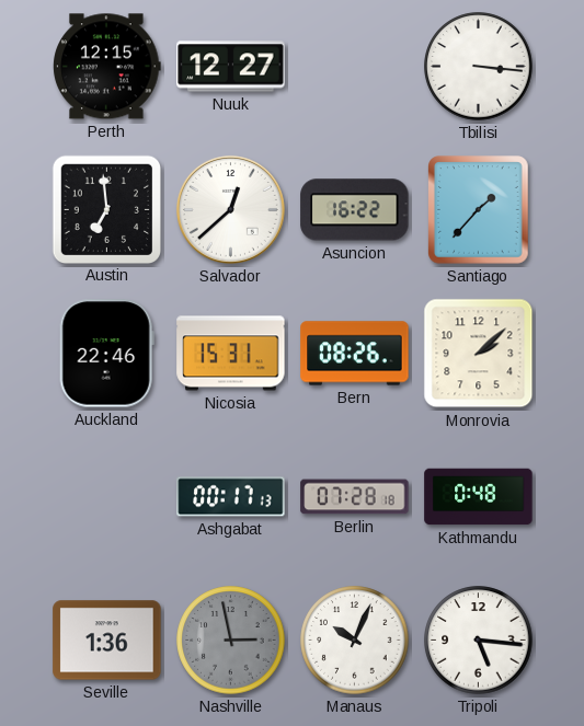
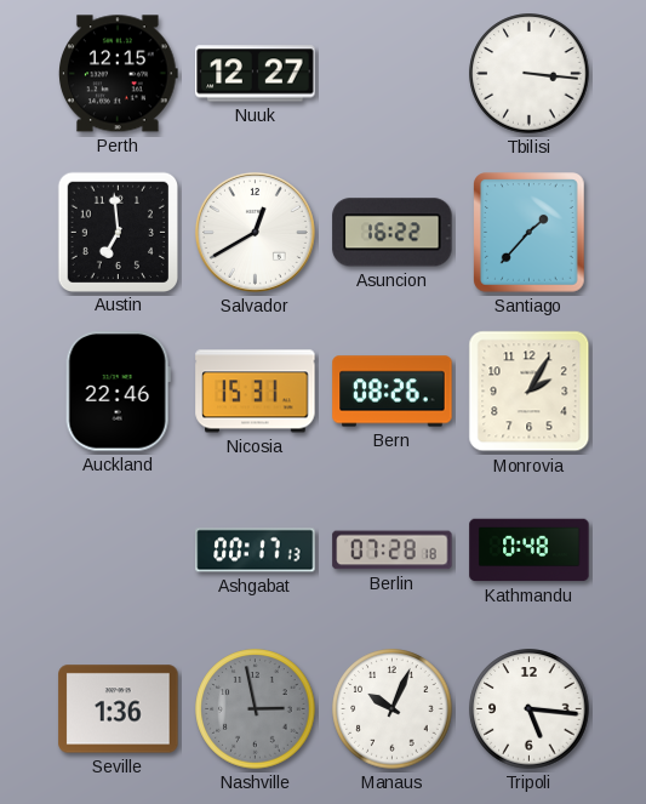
Salvador: 12:38 -> 12:40
Monrovia: 2:08 -> 2:05
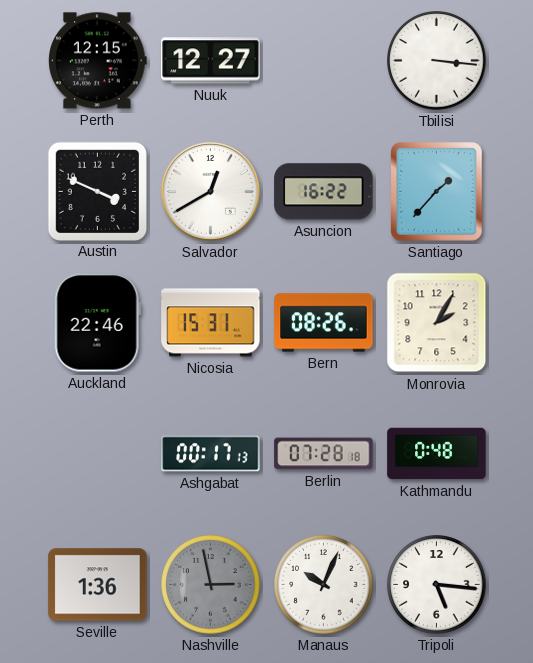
Austin: 6:59 -> 3:49
